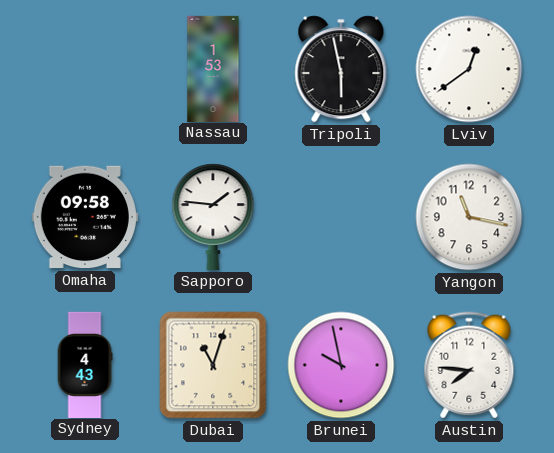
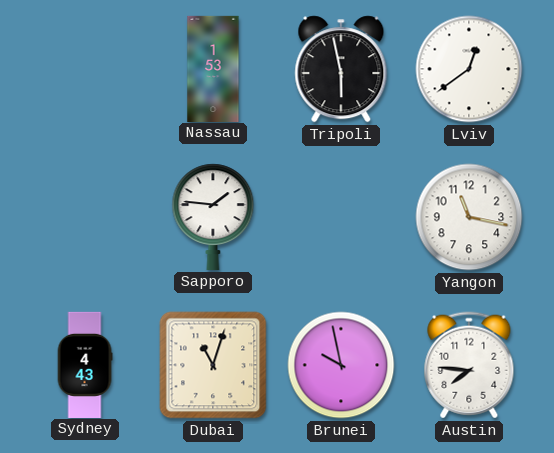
Omaha: 09:58 -> none
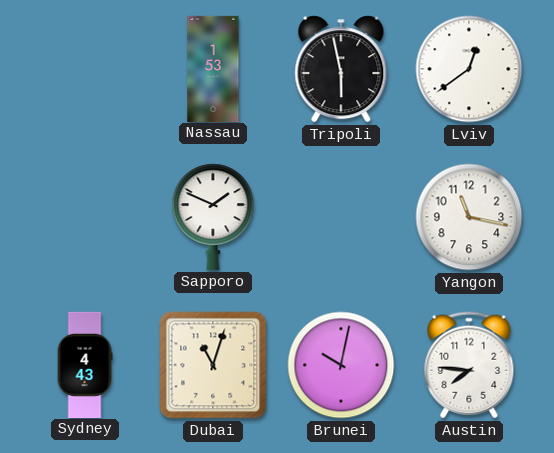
Sapporo: 1:46 -> 1:49
Brunei: 9:58 -> 10:02
